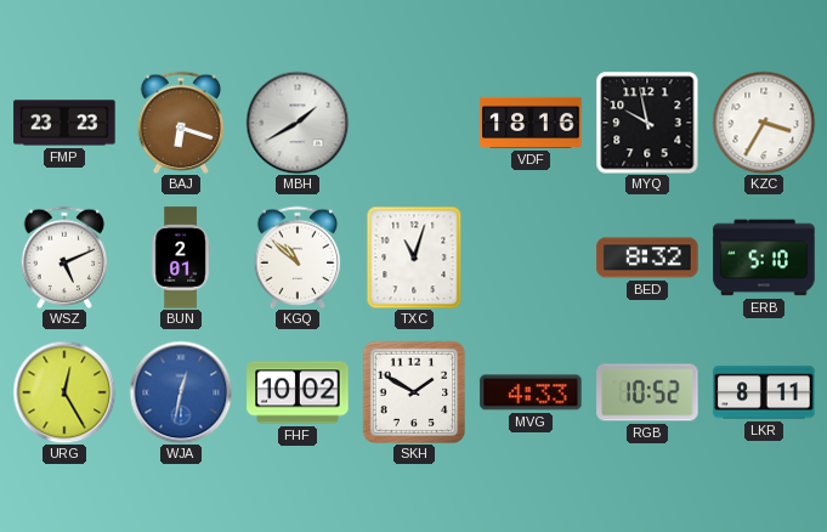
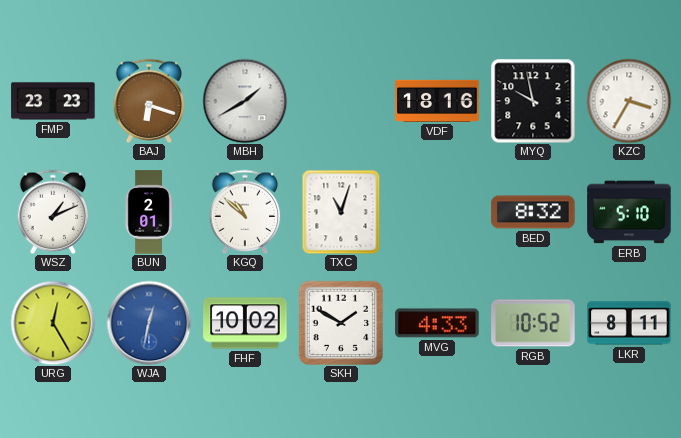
WSZ: 5:11 -> 1:11
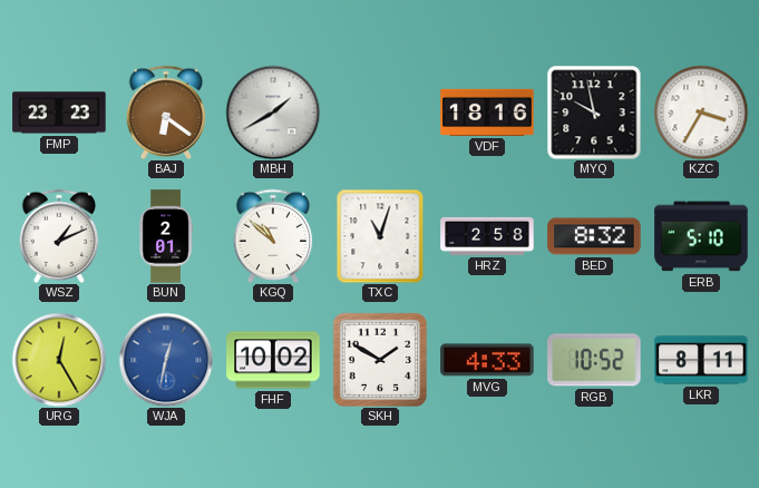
BAJ: 6:18 -> 6:21
HRZ: none -> 2:58
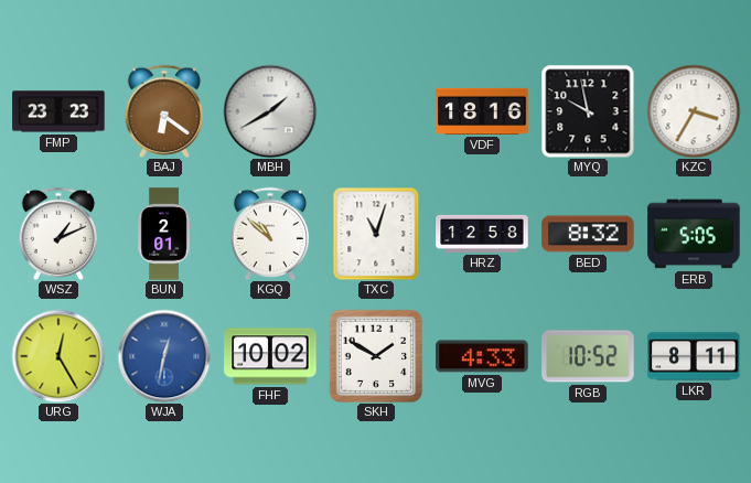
HRZ: 2:58 -> 12:58
ERB: 5:10 -> 5:05
